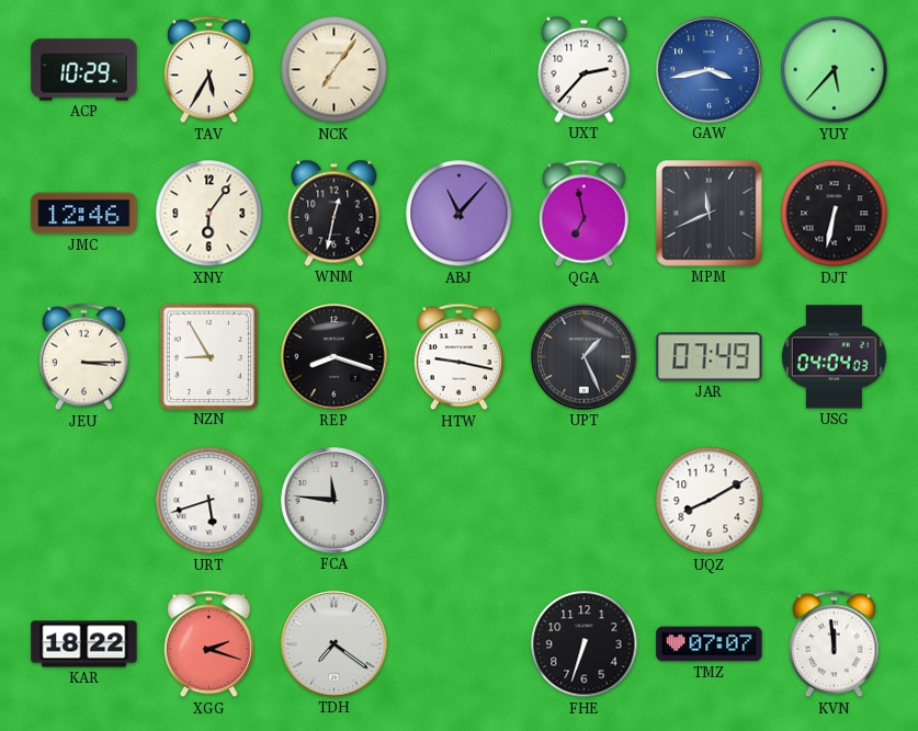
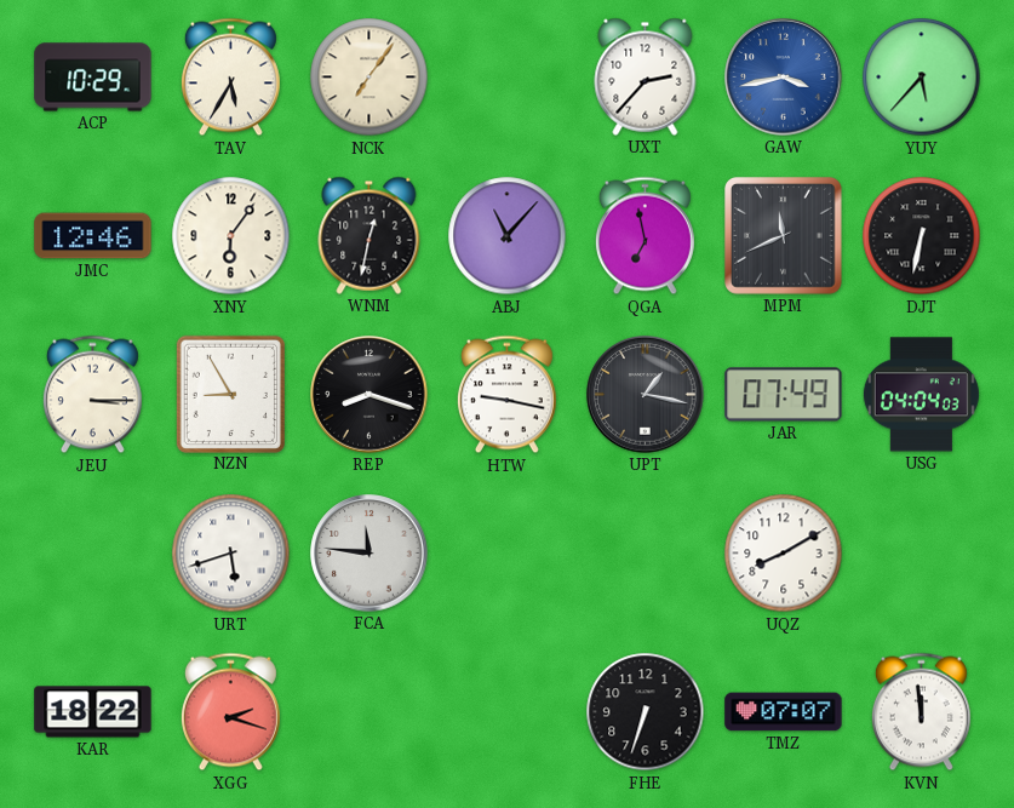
UPT: 1:26 -> 1:17
TDH: 7:21 -> none
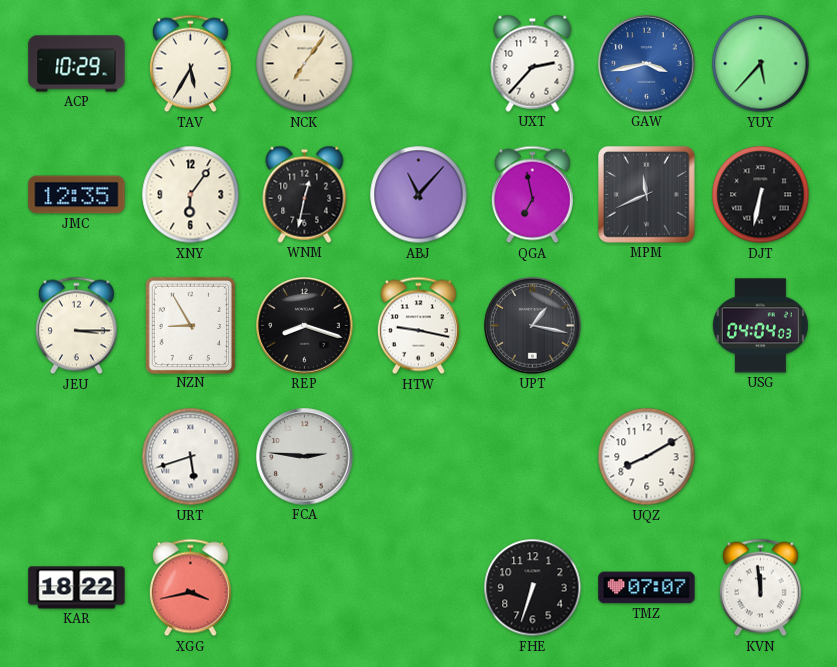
JMC: 12:46 -> 12:35
JAR: 07:49 -> none
FCA: 11:46 -> 2:46
XGG: 2:18 -> 3:43
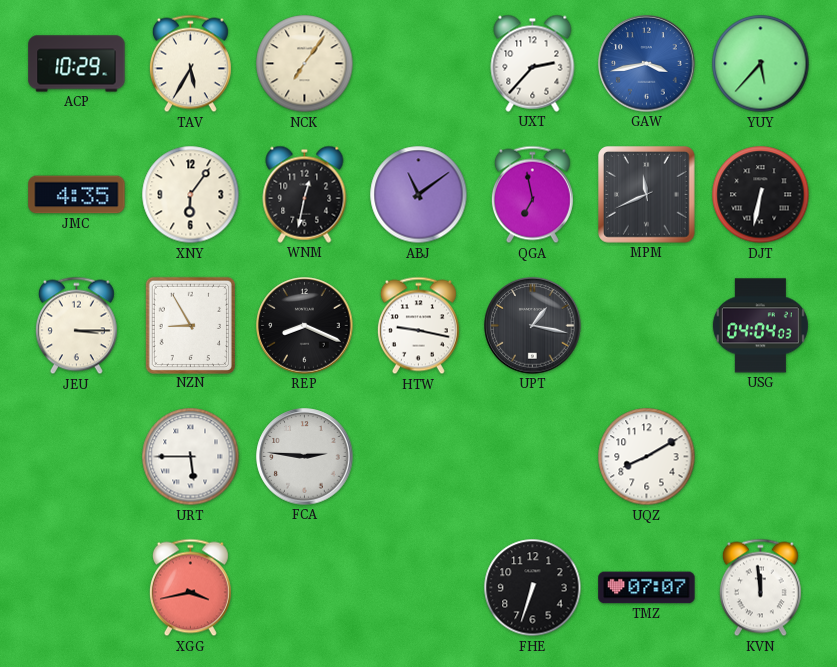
JMC: 12:35 -> 4:35
ABJ: 11:07 -> 11:09
REP: 8:18 -> 8:19
URT: 5:42 -> 5:45
KAR: 18:22 -> none
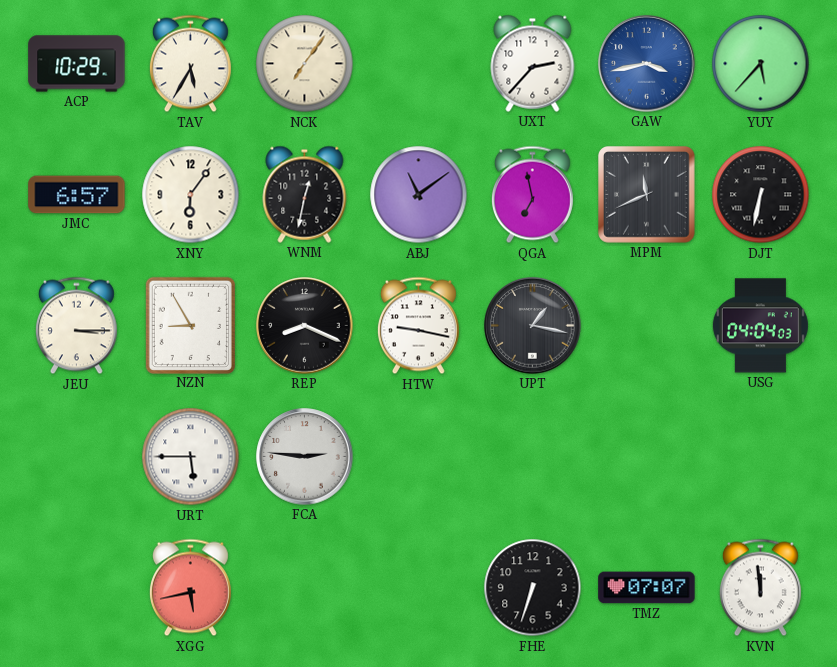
JMC: 4:35 -> 6:57
UQZ: 8:10 -> none
XGG: 3:43 -> 5:43
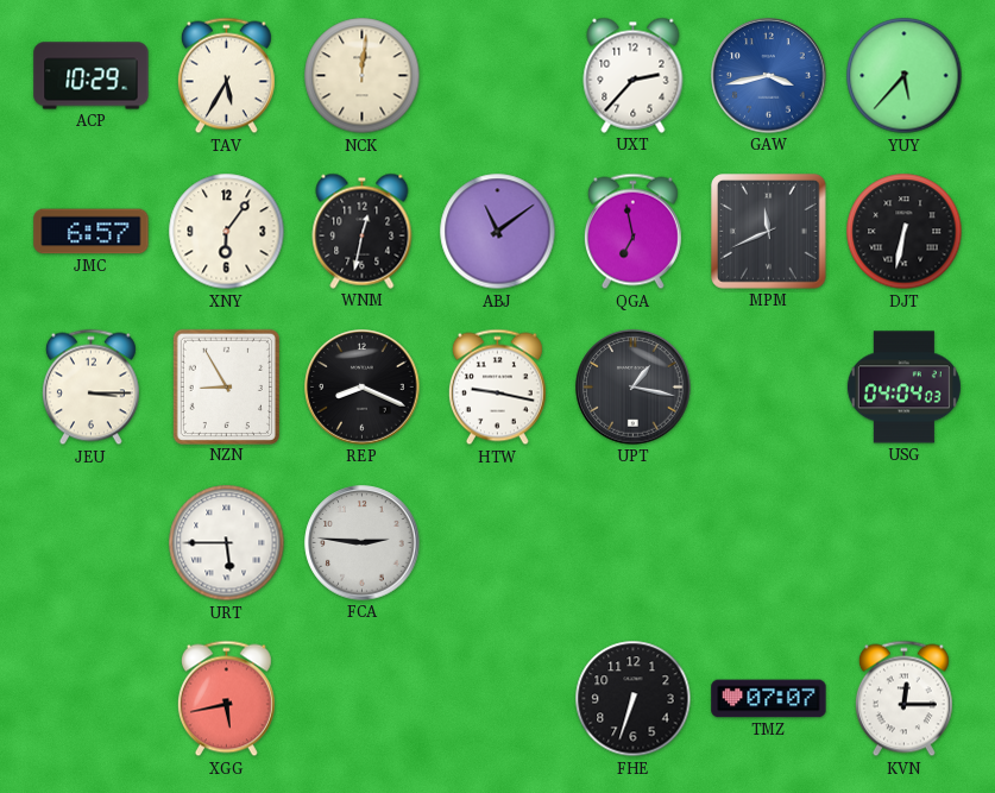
NCK: 7:06 -> 12:01
KVN: 11:59 -> 12:15
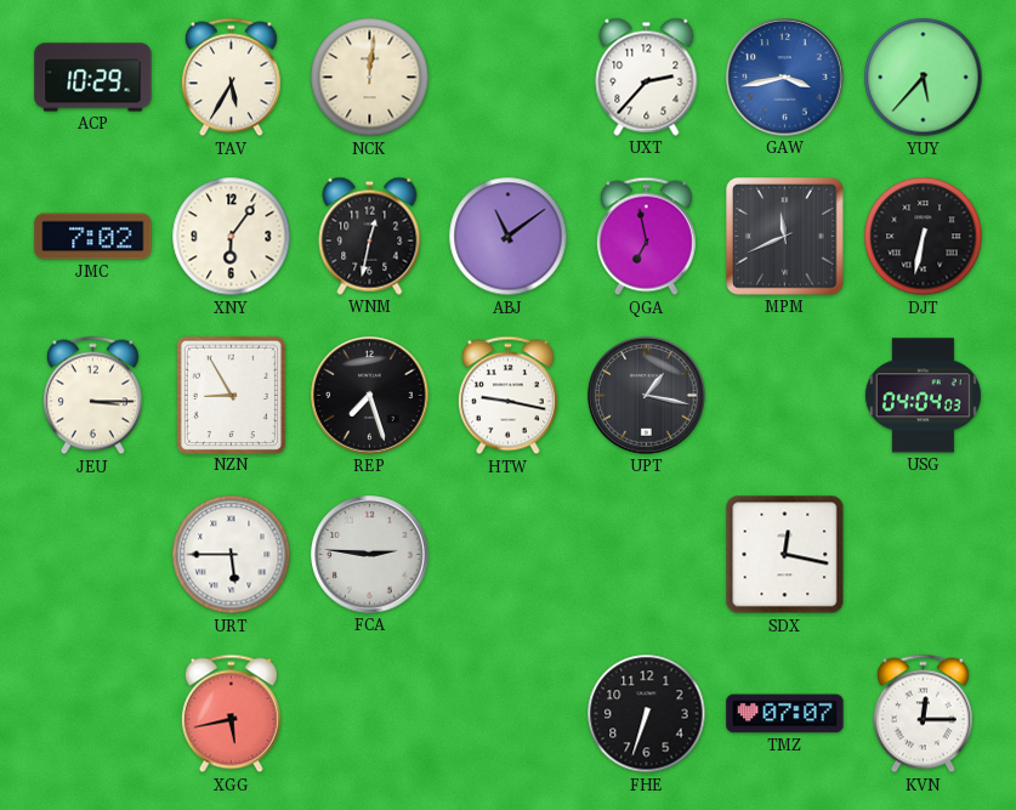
JMC: 6:57 -> 7:02
REP: 8:19 -> 7:27
SDX: none -> 12:17
